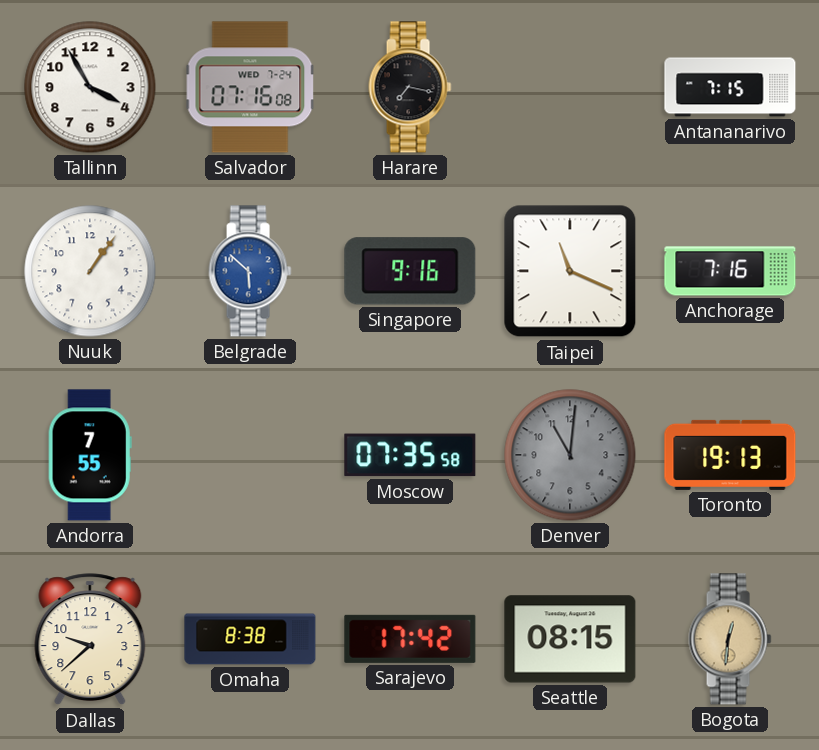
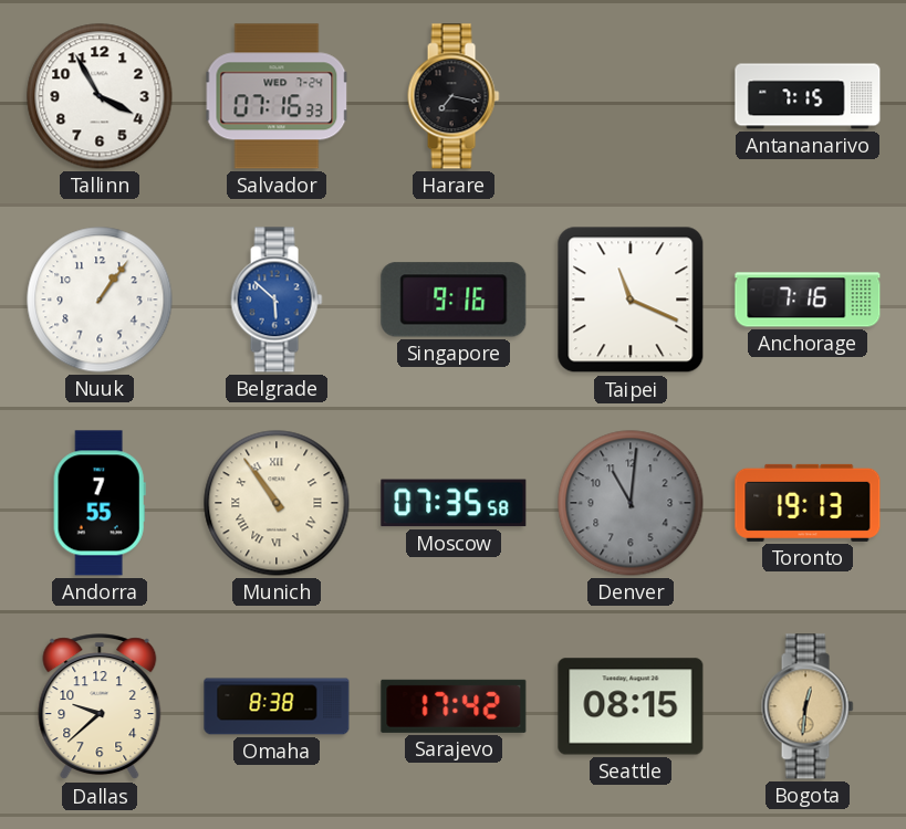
Salvador: 07:16:08 -> 07:16:33
Munich: none -> 10:54
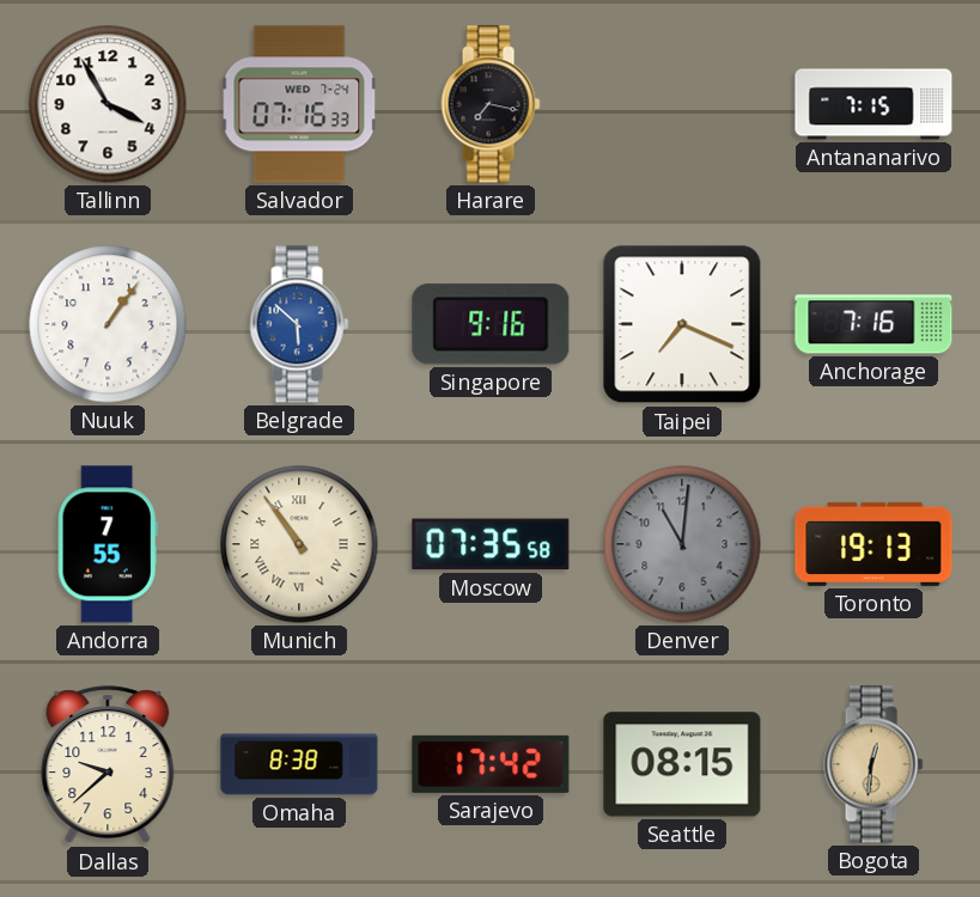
Taipei: 11:19 -> 7:19
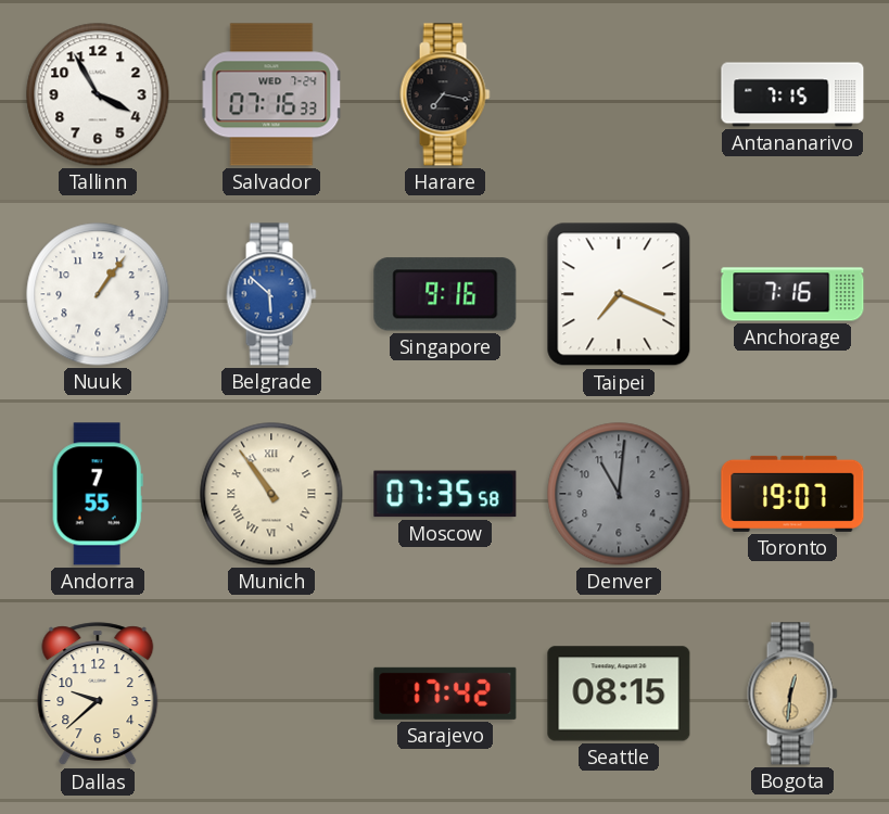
Toronto: 19:13 -> 19:07
Omaha: 8:38 -> none
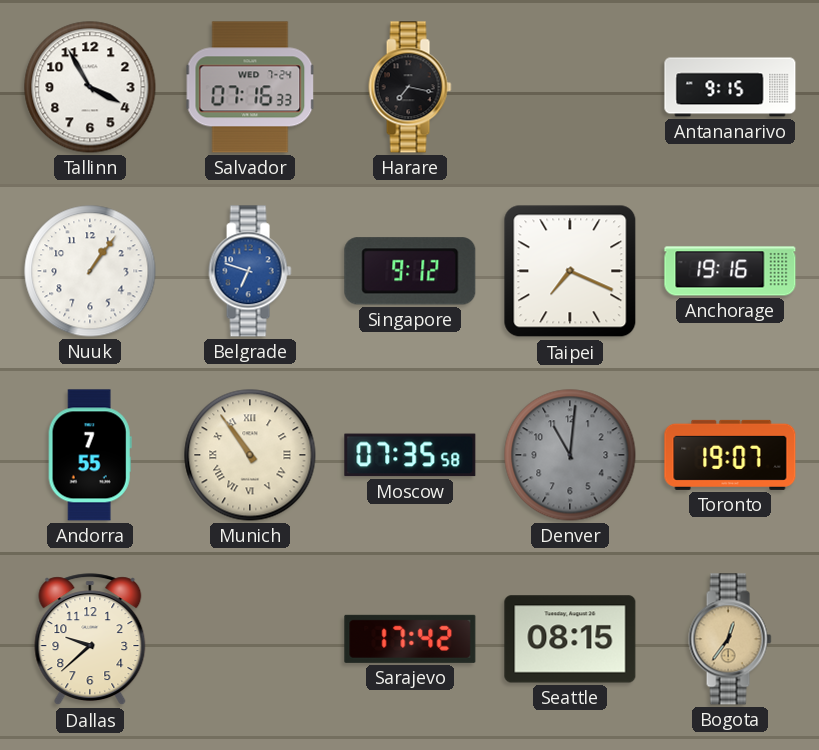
Antananarivo: 7:15 -> 9:15
Belgrade: 5:52 -> 6:48
Singapore: 9:16 -> 9:12
Anchorage: 7:16 -> 19:16
Bogota: 12:31 -> 12:36
